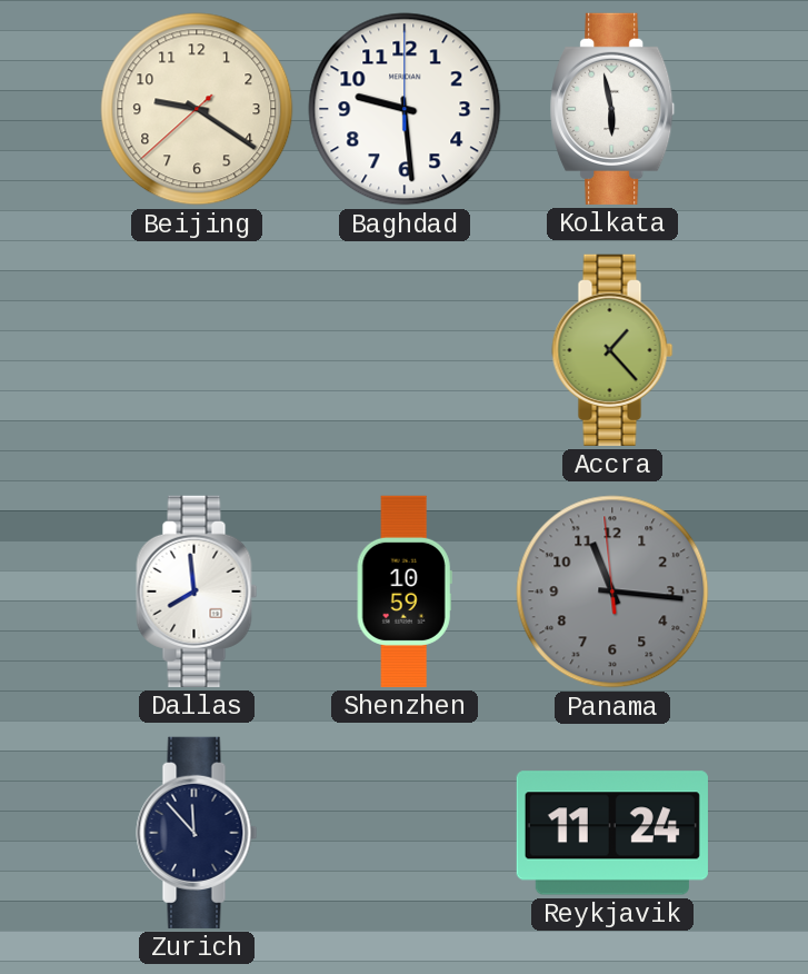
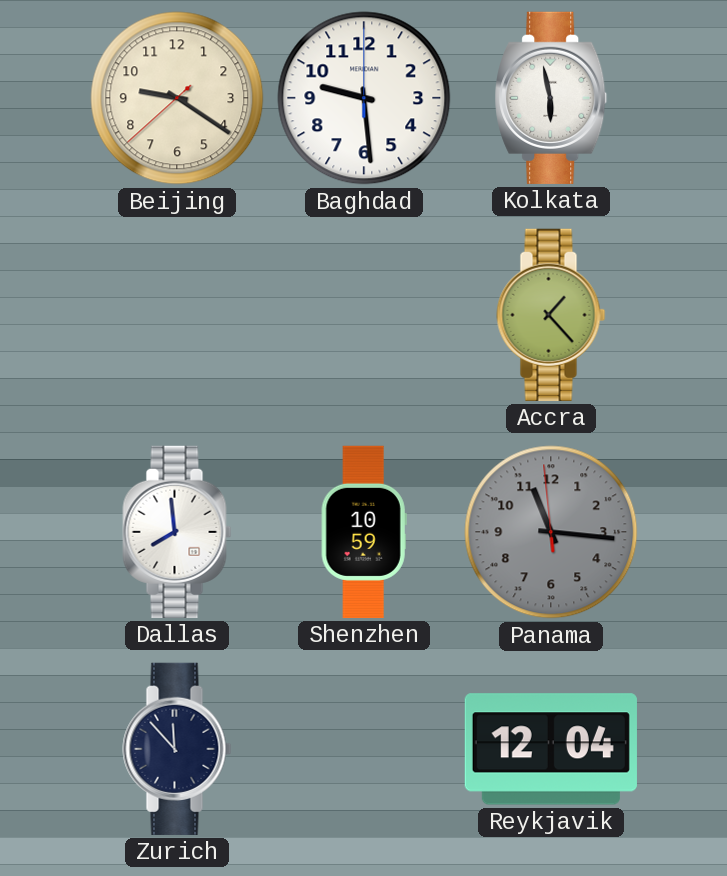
Reykjavik: 11:24 -> 12:04
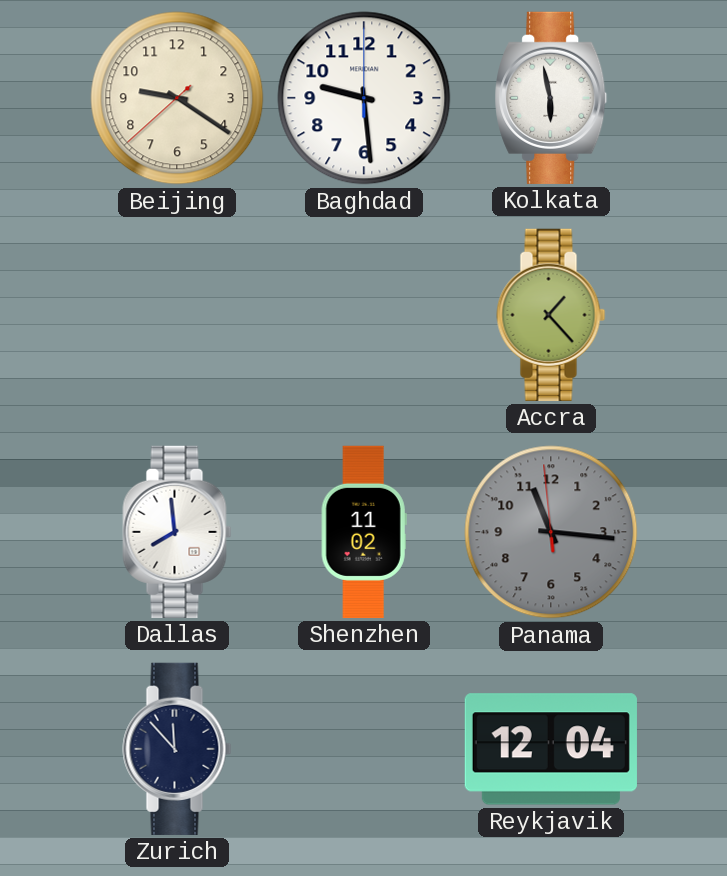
Shenzhen: 10:59 -> 11:02
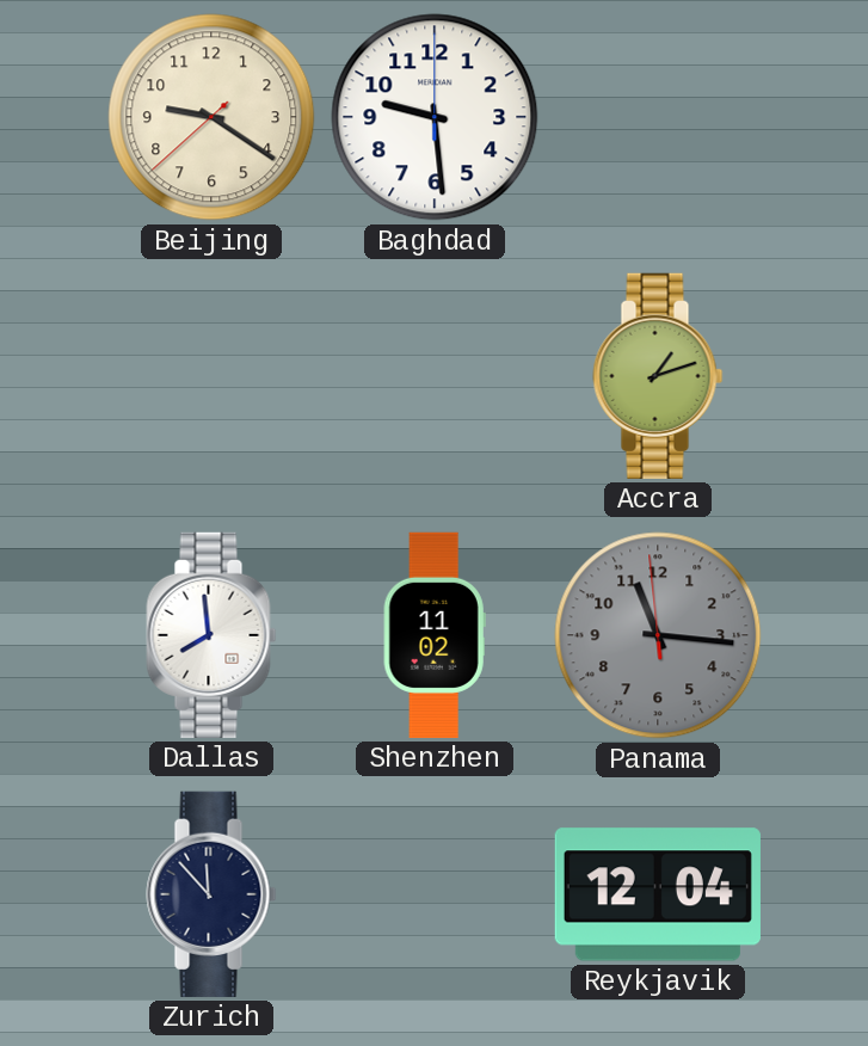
Kolkata: 5:58 -> none
Accra: 1:23 -> 1:12
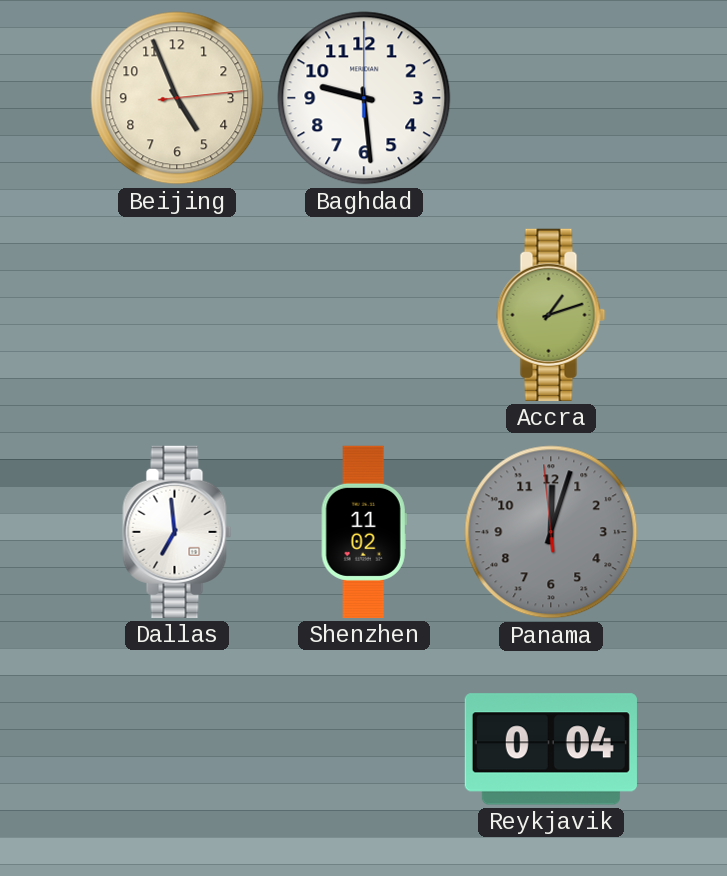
Beijing: 9:20 -> 4:56
Dallas: 7:59 -> 6:59
Panama: 11:15 -> 12:02
Zurich: 11:53 -> none
Reykjavik: 12:04 -> 0:04
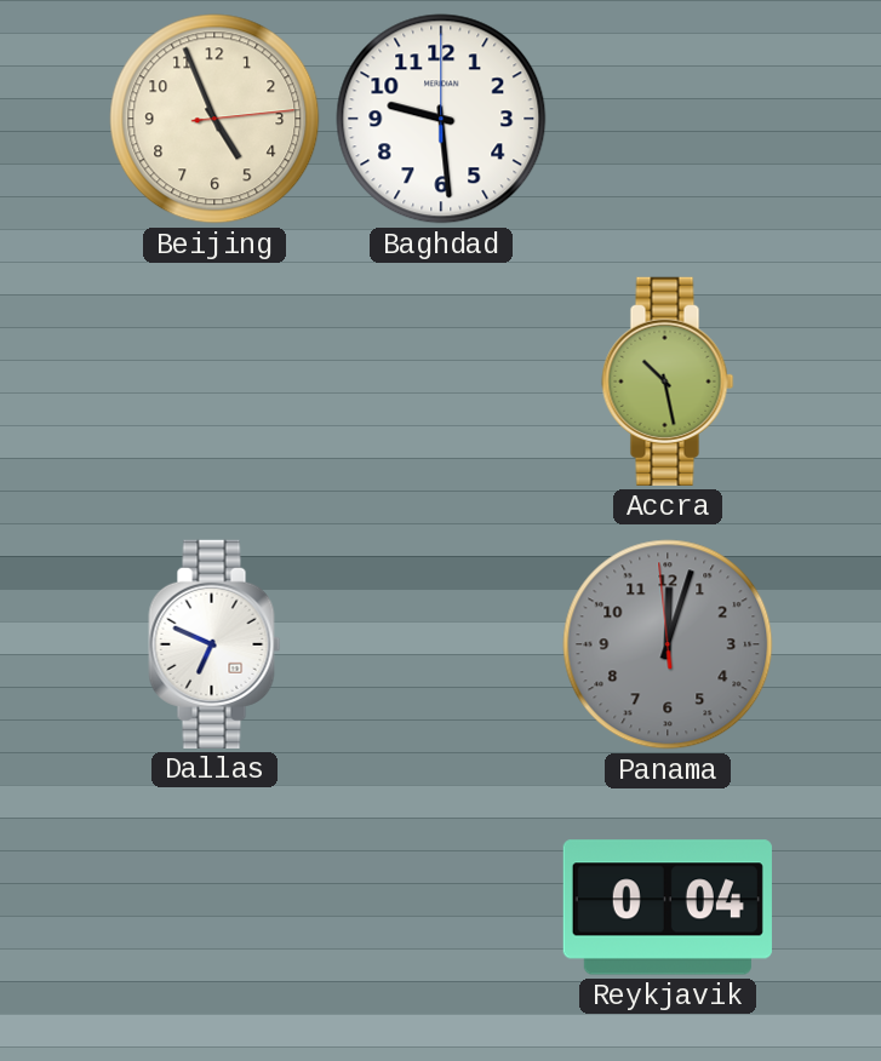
Accra: 1:12 -> 10:28
Dallas: 6:59 -> 6:49
Shenzhen: 11:02 -> none
